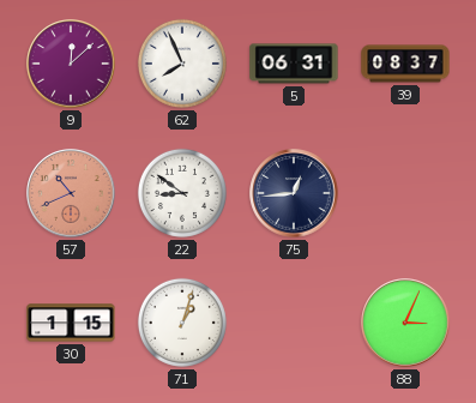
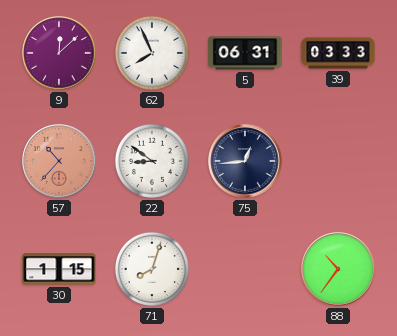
39: 08:37 -> 03:33
57: 10:41 -> 10:37
71: 1:03 -> 8:03
88: 3:04 -> 10:36
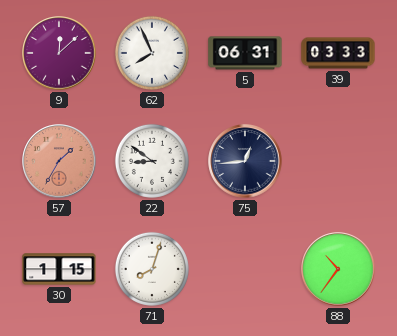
57: 10:37 -> 1:35
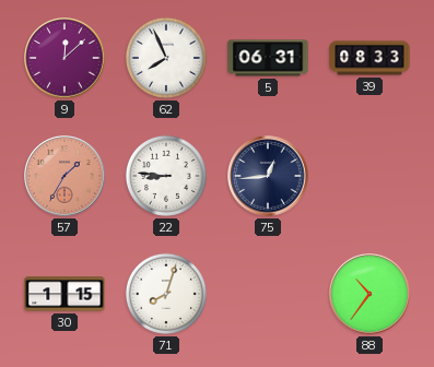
39: 03:33 -> 08:33
22: 8:51 -> 8:46
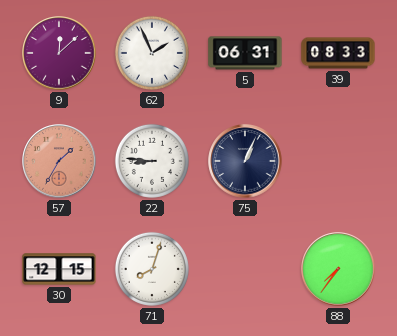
62: 7:56 -> 1:56
75: 12:44 -> 1:04
30: 1:15 -> 12:15
88: 10:36 -> 7:36
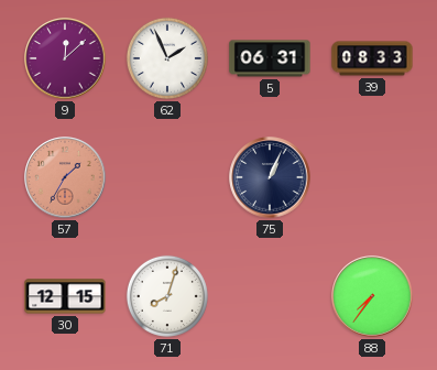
22: 8:46 -> none
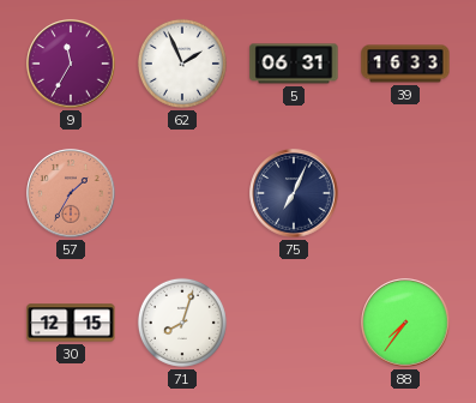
9: 12:08 -> 11:35
39: 08:33 -> 16:33
75: 1:04 -> 7:04
